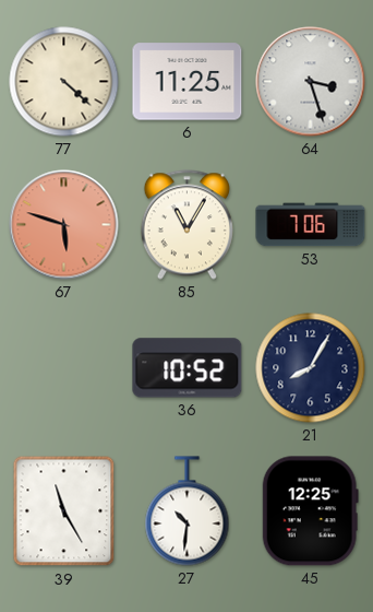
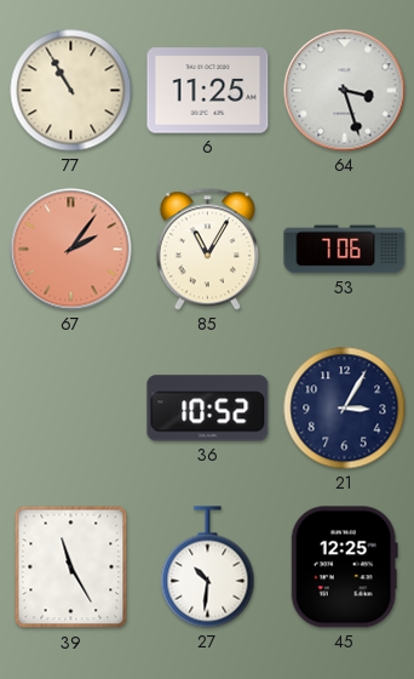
77: 4:22 -> 10:55
67: 5:48 -> 2:06
21: 8:05 -> 3:05
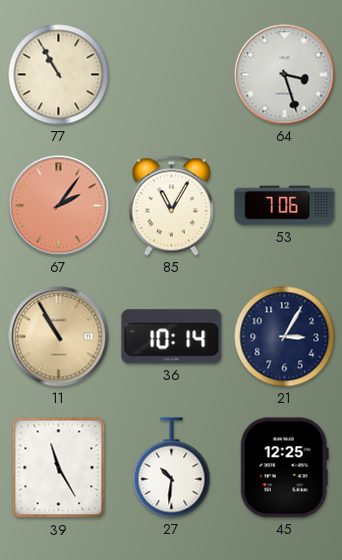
6: 11:25 -> none
11: none -> 10:55
36: 10:52 -> 10:14
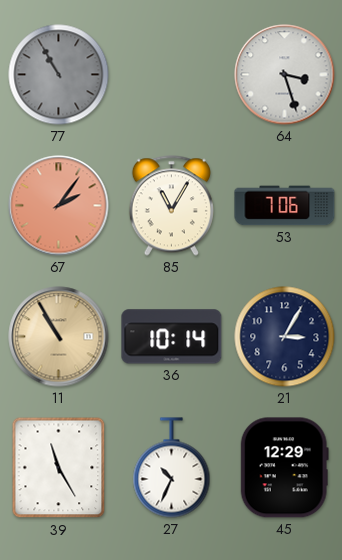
77 dial: cream -> grey
27: 10:31 -> 10:34
45: 12:25 -> 12:29
